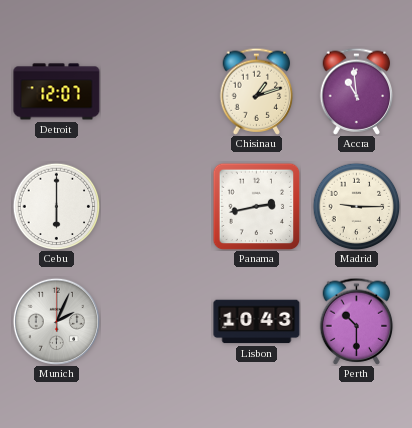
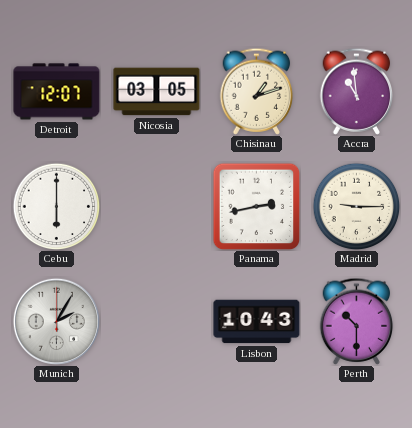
Nicosia: none -> 03:05
Munich: 2:04 -> 2:05
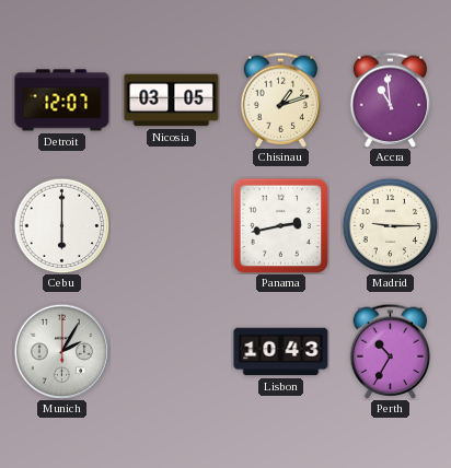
Perth: 10:30 -> 10:35
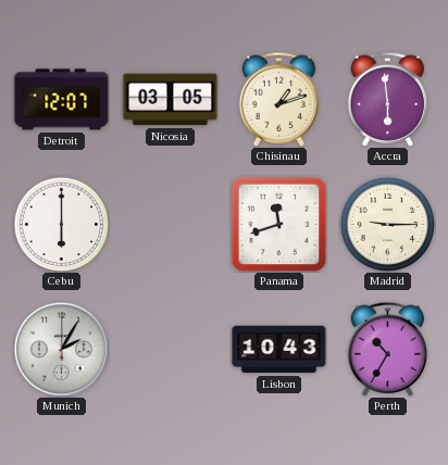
Accra: 10:59 -> 5:59
Panama: 2:43 -> 11:42
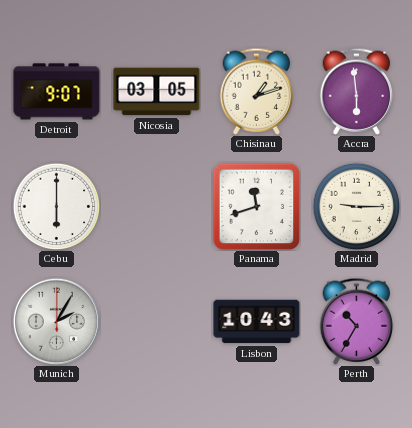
Detroit: 12:07 -> 9:07
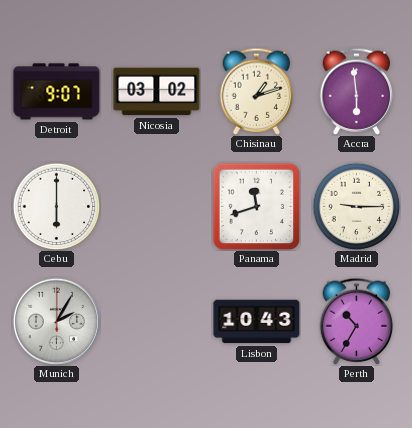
Nicosia: 03:05 -> 03:02
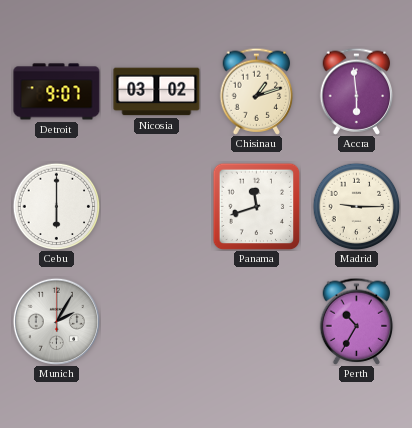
Lisbon: 10:43 -> none
